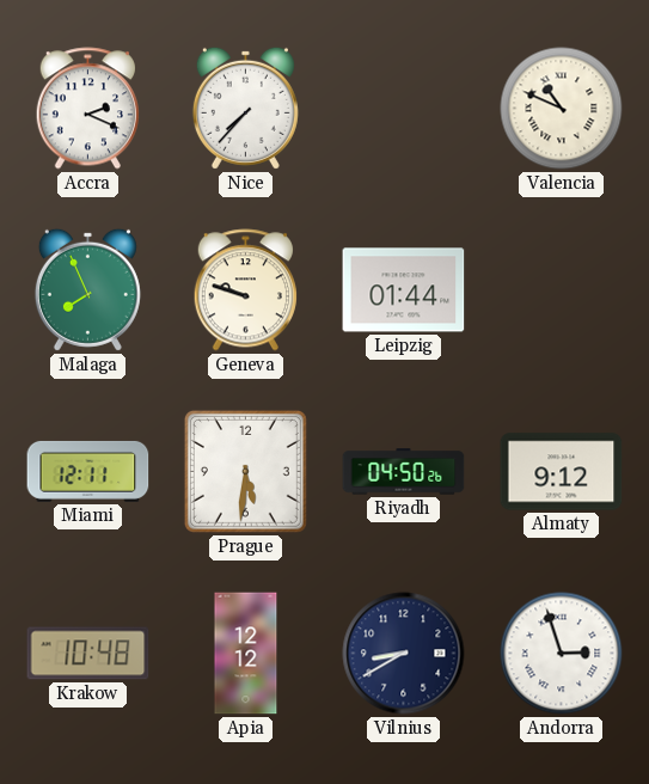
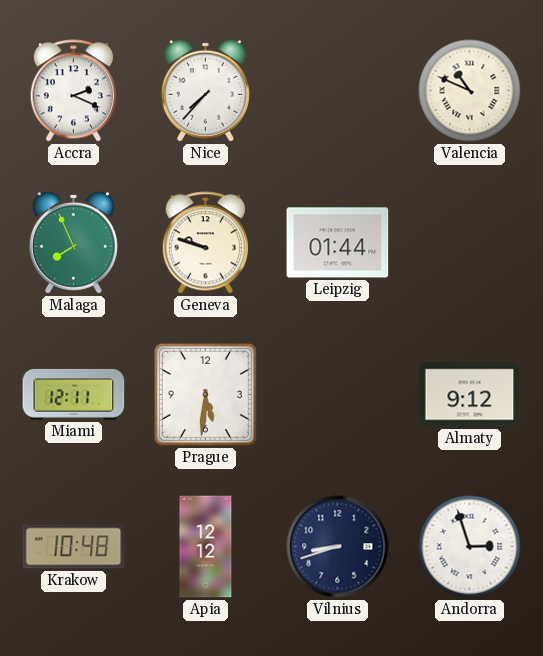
Riyadh: 04:50 -> none
Vilnius: 8:40 -> 8:42
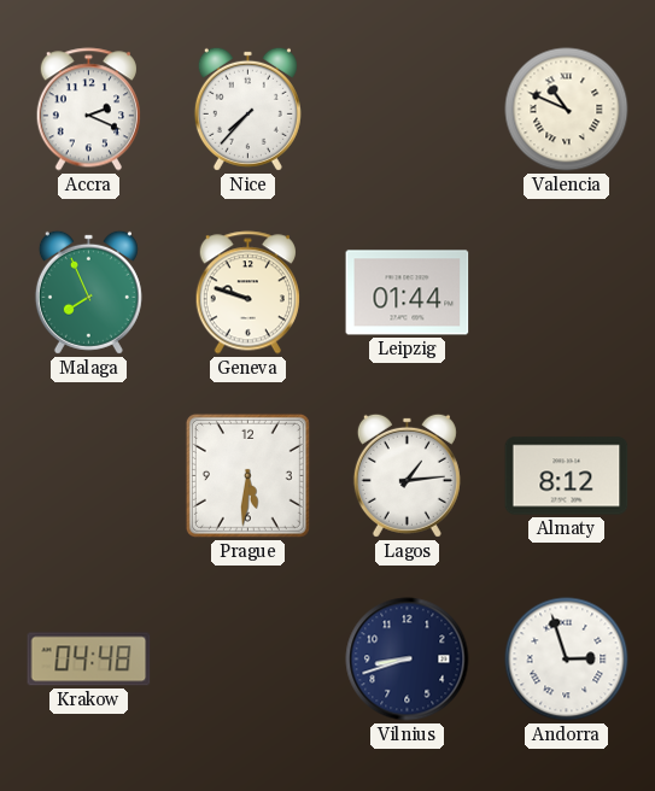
Miami: 12:11 -> none
Lagos: none -> 1:14
Almaty: 9:12 -> 8:12
Krakow: 10:48 -> 04:48
Apia: 12:12 -> none
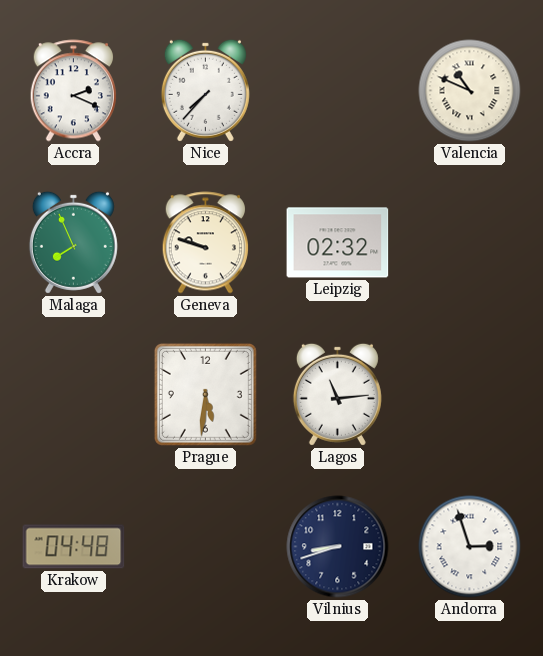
Leipzig: 01:44 -> 02:32
Lagos: 1:14 -> 11:14
Almaty: 8:12 -> none
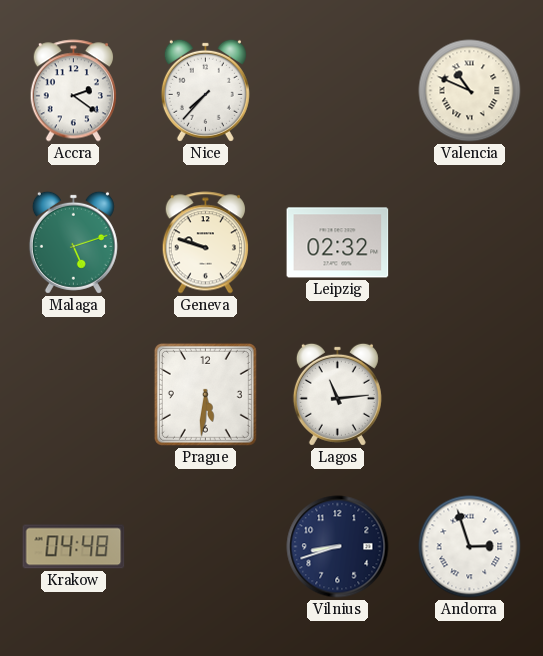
Accra: 2:19 -> 2:21
Malaga: 7:56 -> 5:12
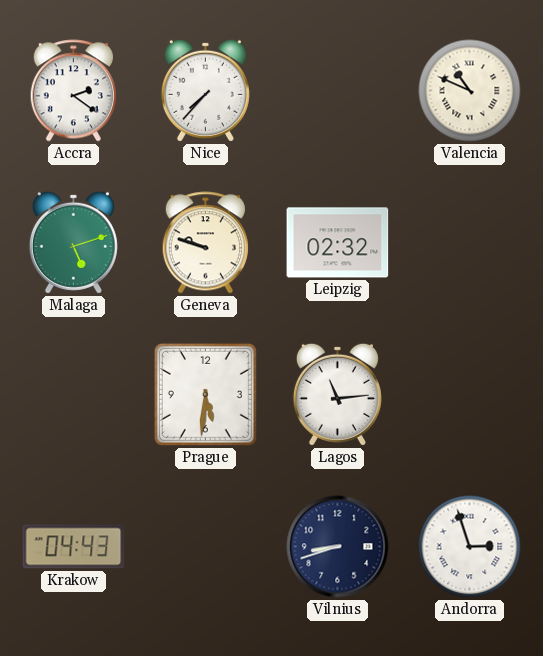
Krakow: 04:48 -> 04:43
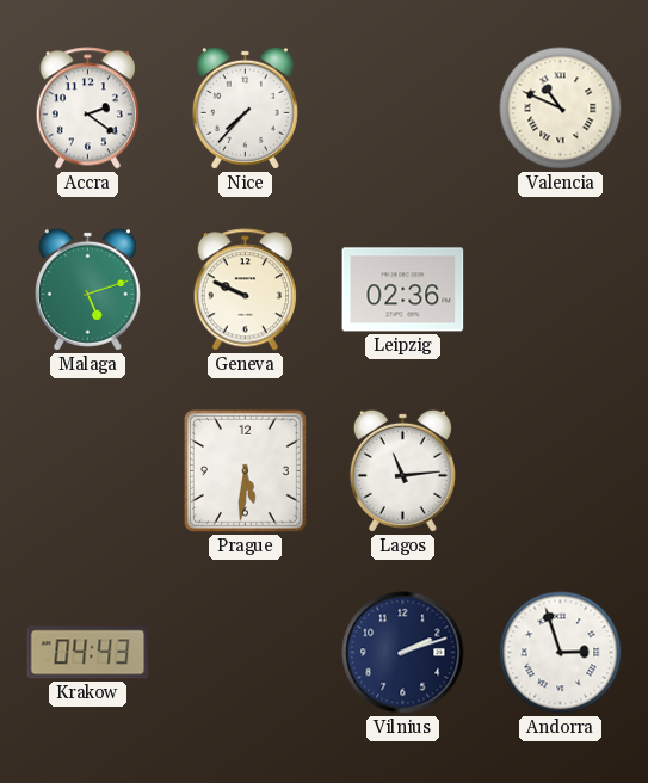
Geneva: 9:48 -> 9:49
Leipzig: 02:32 -> 02:36
Vilnius: 8:42 -> 2:12
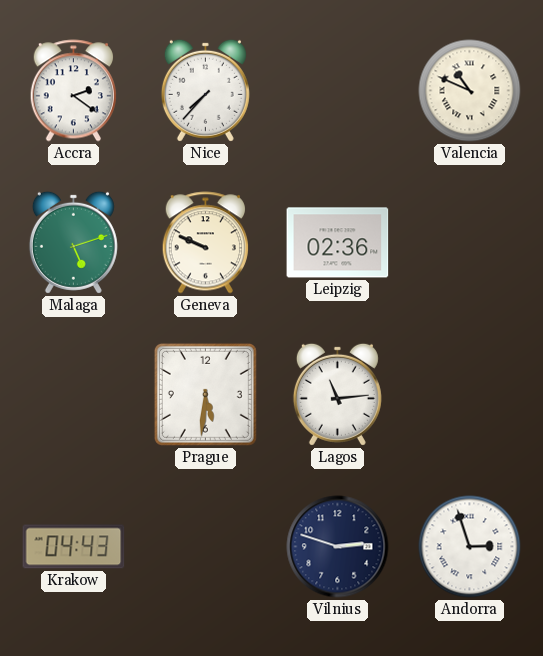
Vilnius: 2:12 -> 2:48
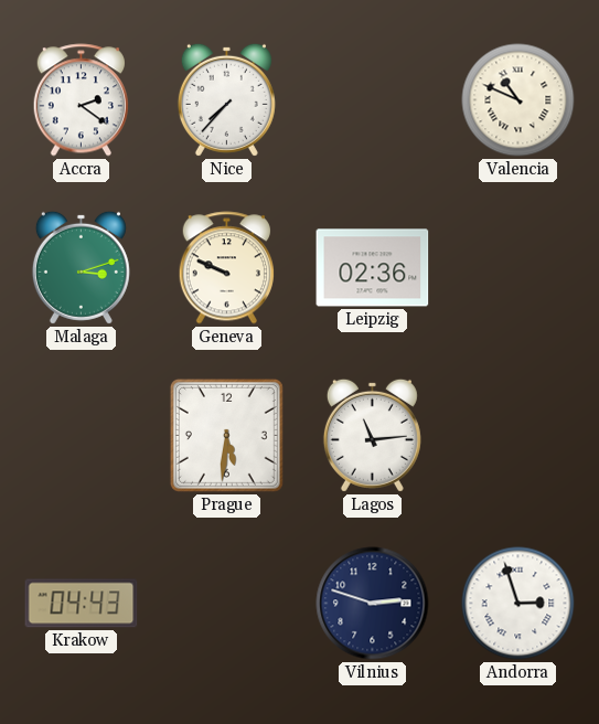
Malaga: 5:12 -> 3:12
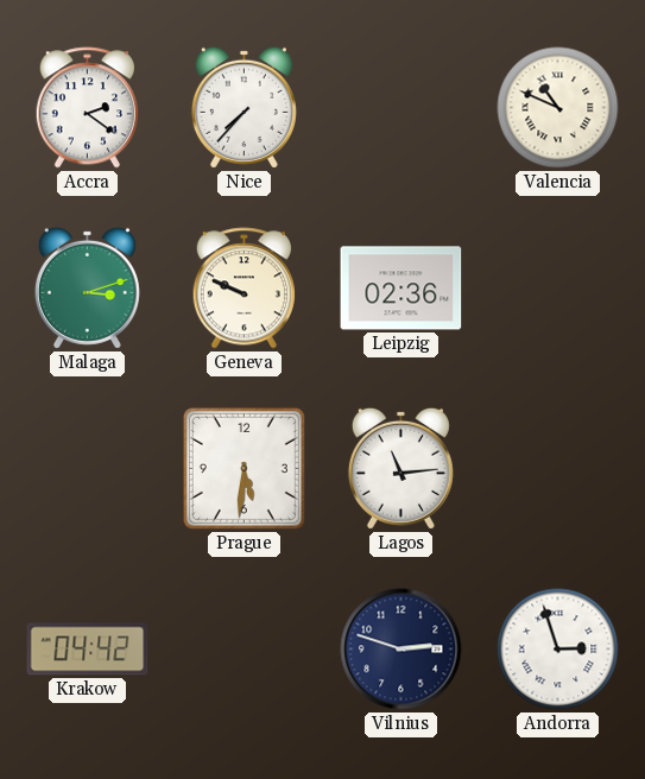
Krakow: 04:43 -> 04:42
